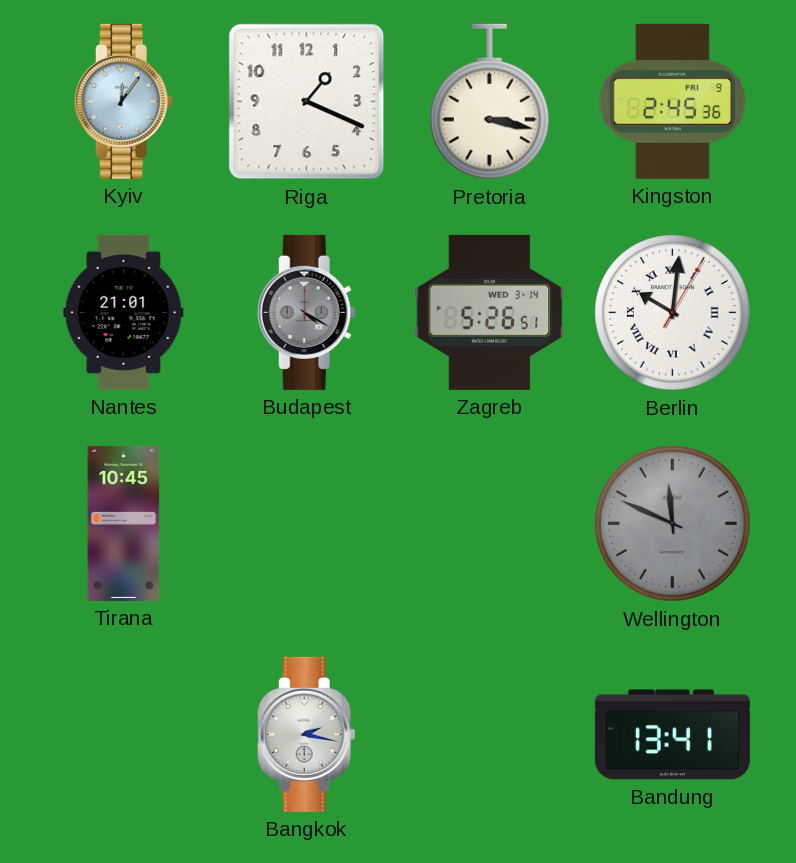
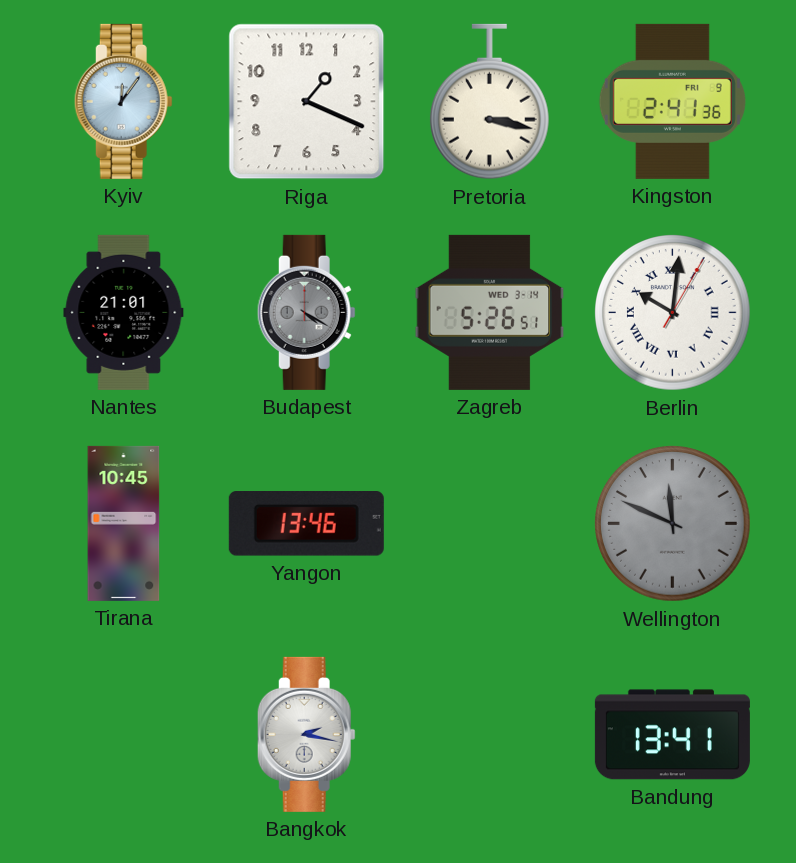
Kingston: 2:45 -> 2:41
Yangon: none -> 13:46
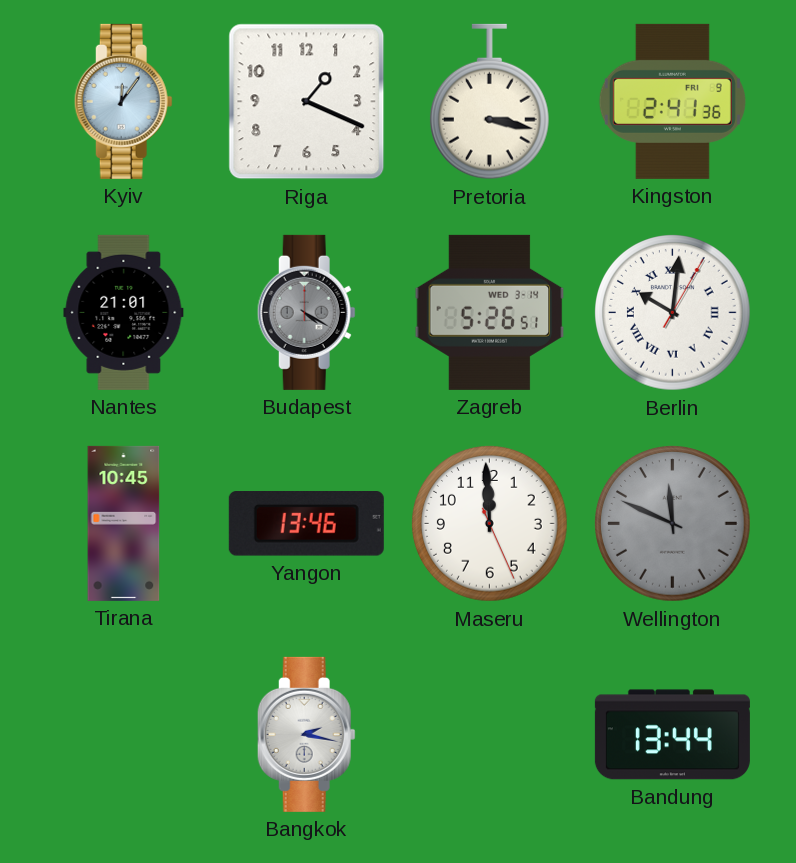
Maseru: none -> 11:59
Bandung: 13:41 -> 13:44
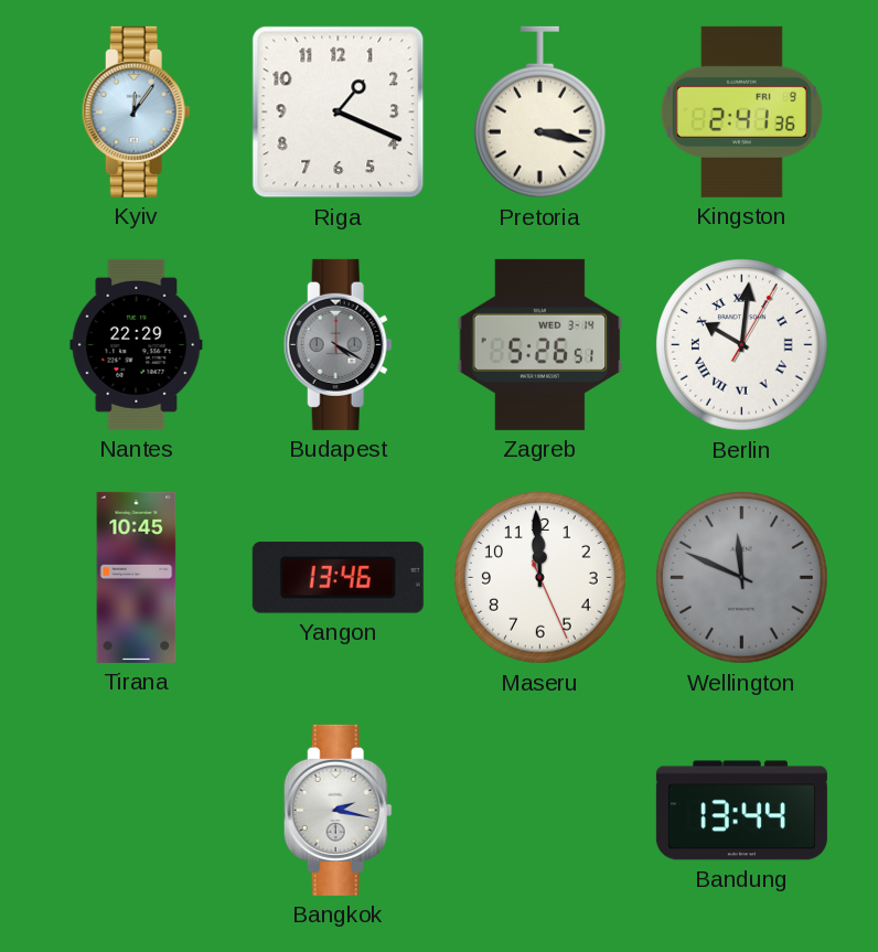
Nantes: 21:01 -> 22:29
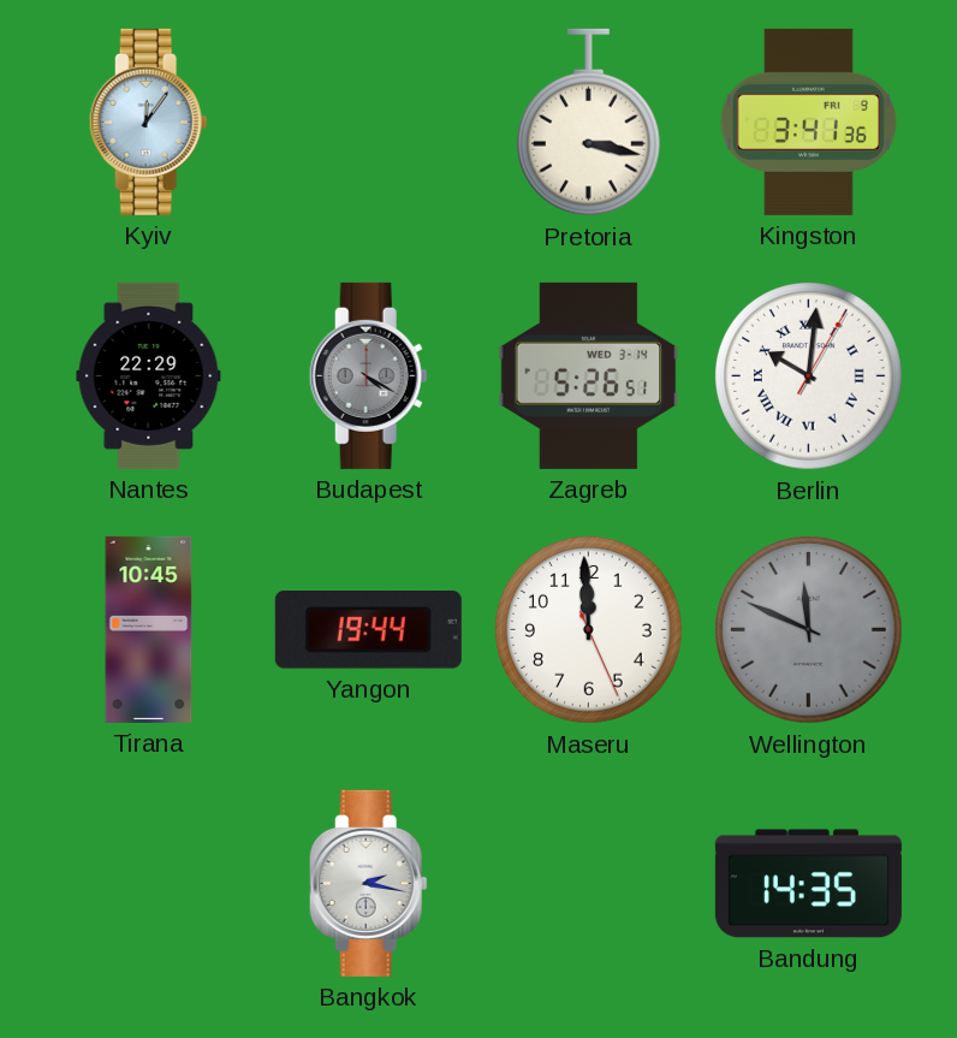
Riga: 1:19 -> none
Kingston: 2:41 -> 3:41
Yangon: 13:46 -> 19:44
Bandung: 13:44 -> 14:35
